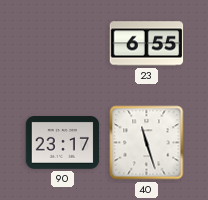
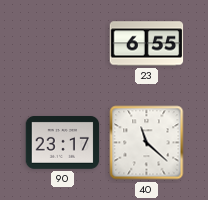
40: 11:27 -> 11:22
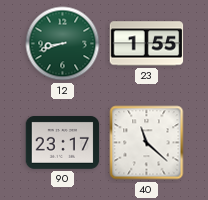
12: none -> 8:42
23: 6:55 -> 1:55
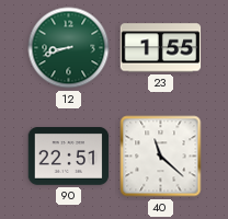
90: 23:17 -> 22:51
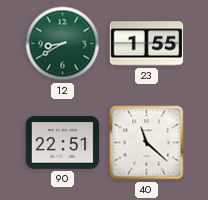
12: 8:42 -> 8:40
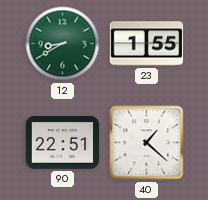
40: 11:22 -> 1:22
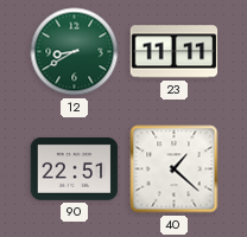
23: 1:55 -> 11:11
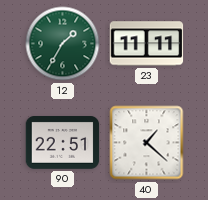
12: 8:40 -> 1:35
